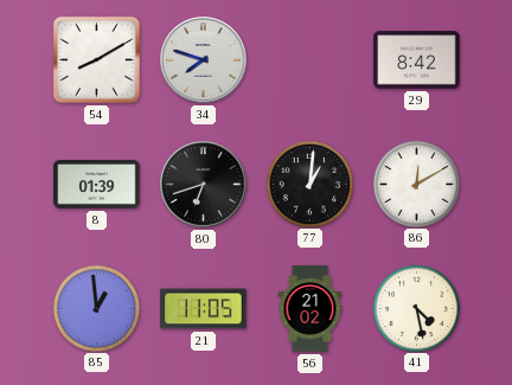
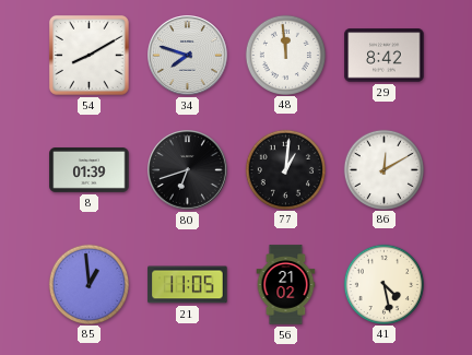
48: none -> 11:59
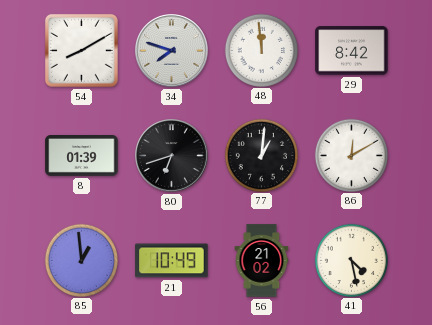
21: 11:05 -> 10:49
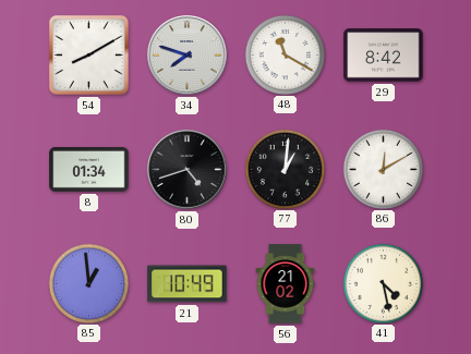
48: 11:59 -> 11:20
8: 01:39 -> 01:34
80: 6:42 -> 4:42
